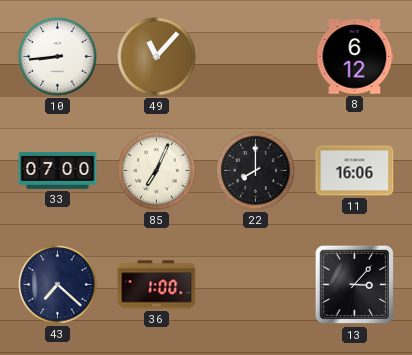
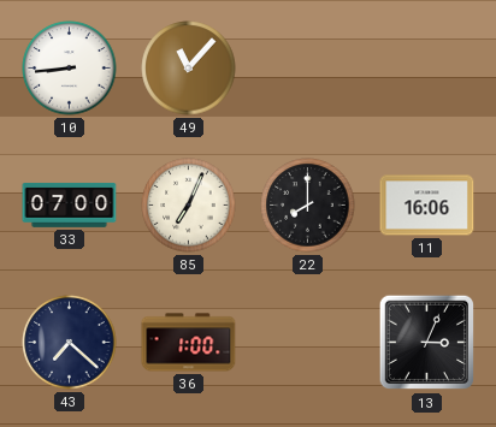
8: 6:12 -> none
13: 3:07 -> 3:04
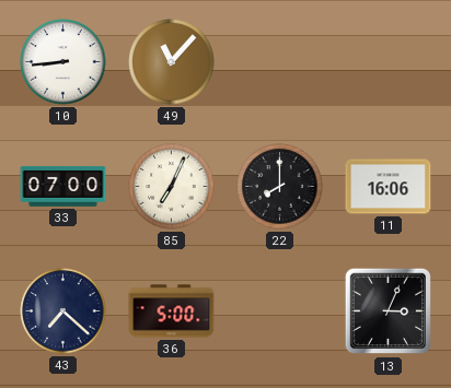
36: 1:00 -> 5:00
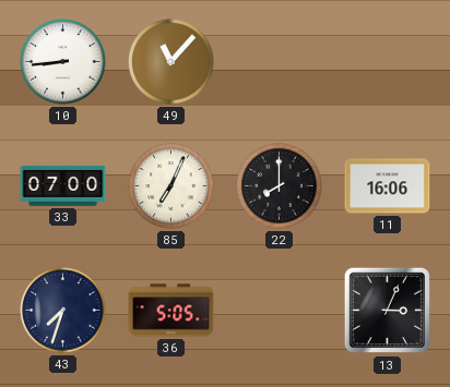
43: 7:22 -> 7:33
36: 5:00 -> 5:05
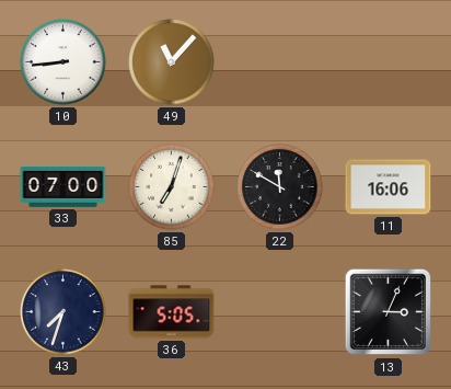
85: 7:04 -> 7:03
22: 8:00 -> 11:50
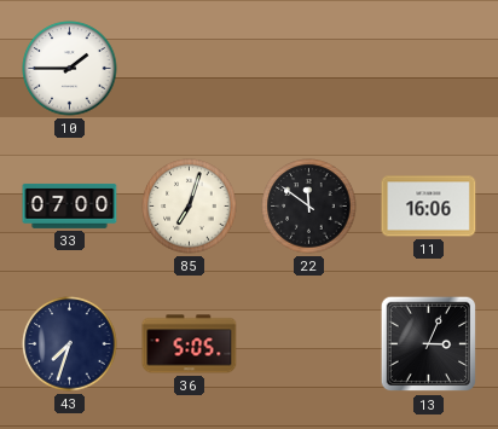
10: 8:44 -> 1:45
49: 11:07 -> none
22: 11:50 -> 11:51
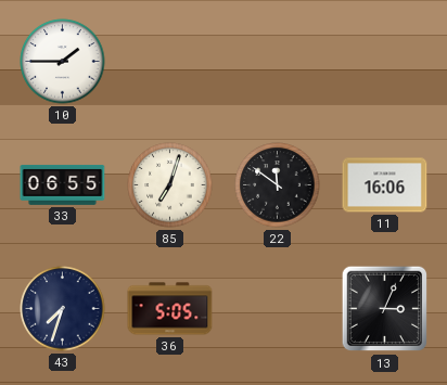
33: 07:00 -> 06:55
